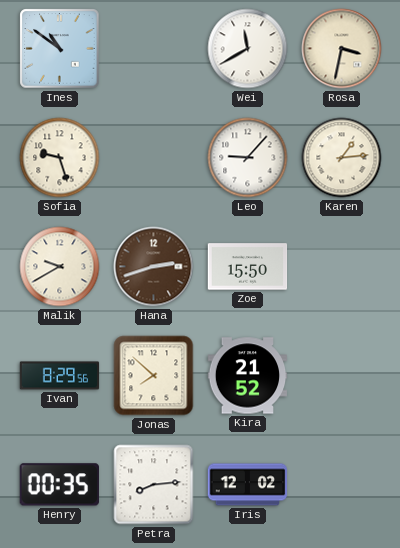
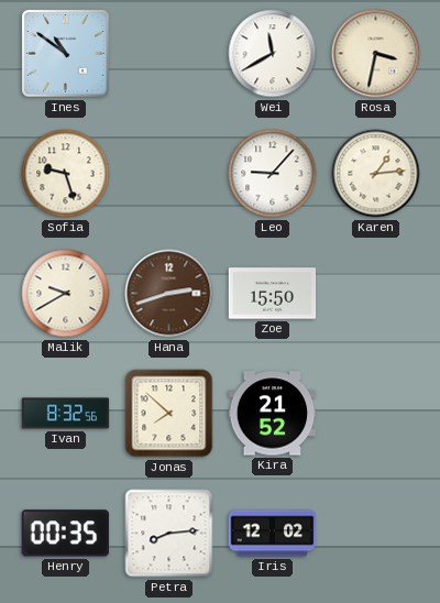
Ivan: 8:29 -> 8:32
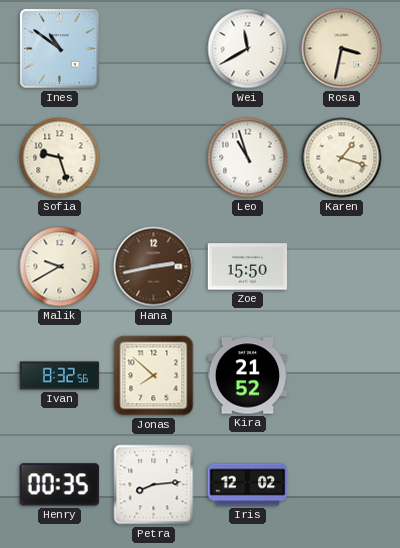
Leo: 9:07 -> 10:57
Karen: 1:14 -> 1:18
Hana: 2:42 -> 2:43
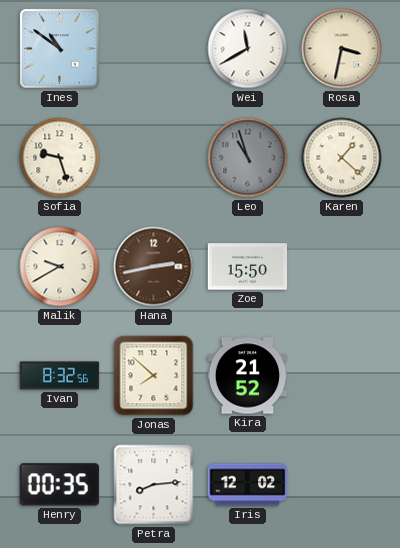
Leo dial: white -> grey
Karen: 1:18 -> 1:22
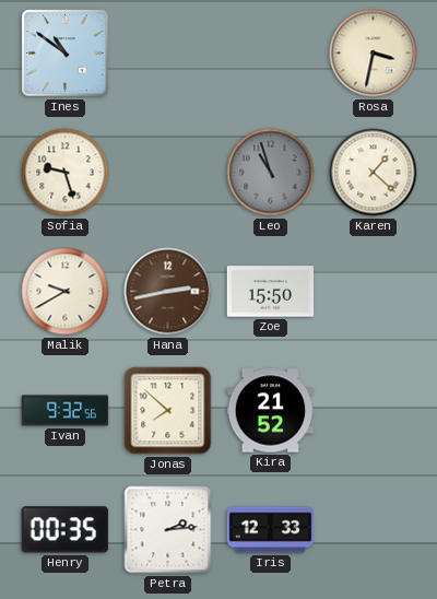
Wei: 11:40 -> none
Ivan: 8:32 -> 9:32
Petra: 8:14 -> 2:14
Iris: 12:02 -> 12:33
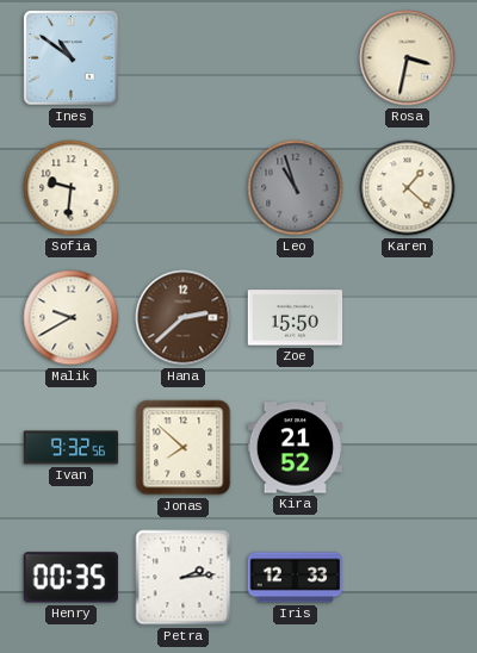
Sofia: 9:27 -> 9:31
Hana: 2:43 -> 2:38
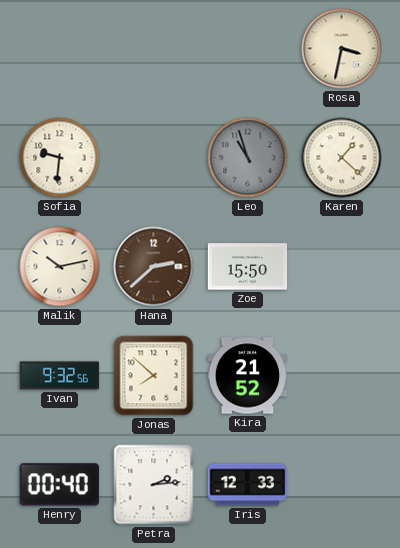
Ines: 10:51 -> none
Malik: 9:40 -> 10:13
Henry: 00:35 -> 00:40
